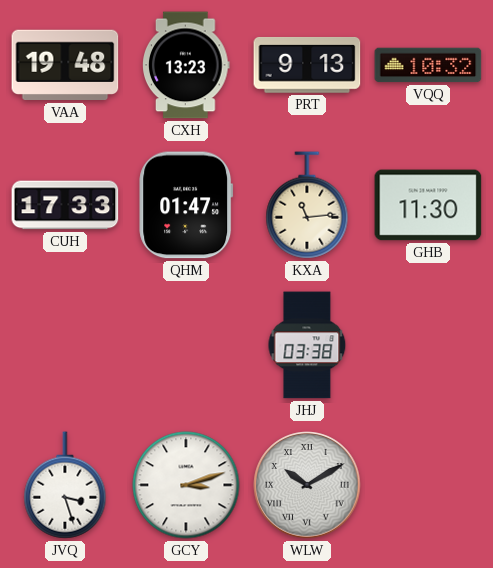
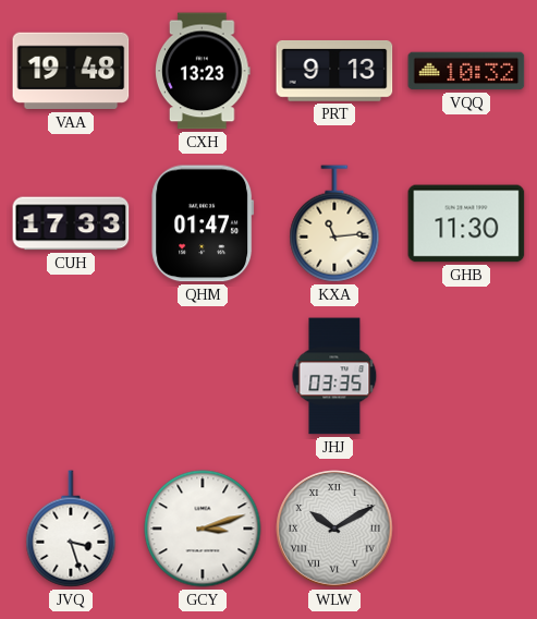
JHJ: 03:38 -> 03:35
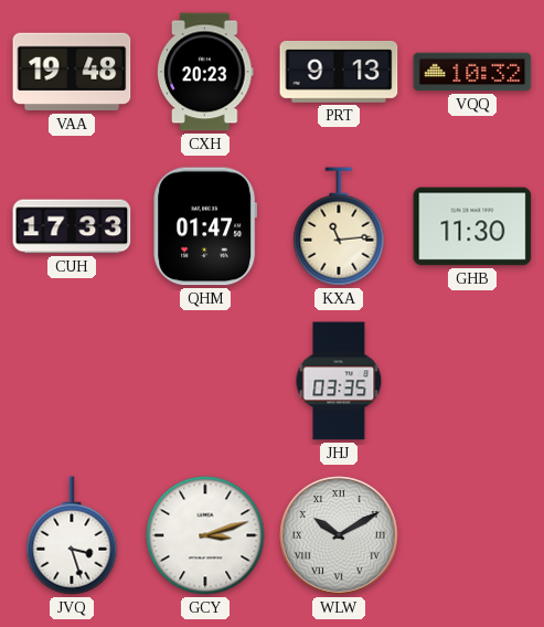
CXH: 13:23 -> 20:23
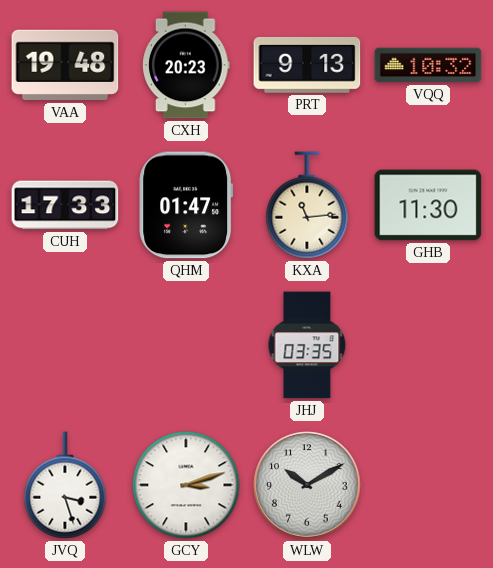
WLW numerals: Roman -> Arabic
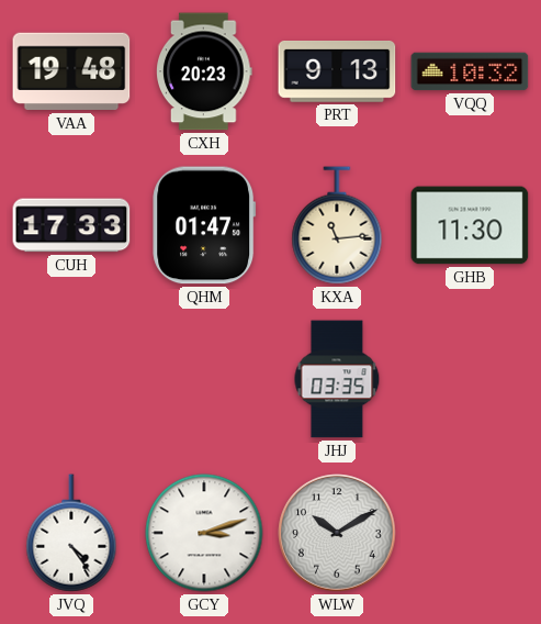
JVQ: 3:27 -> 4:24
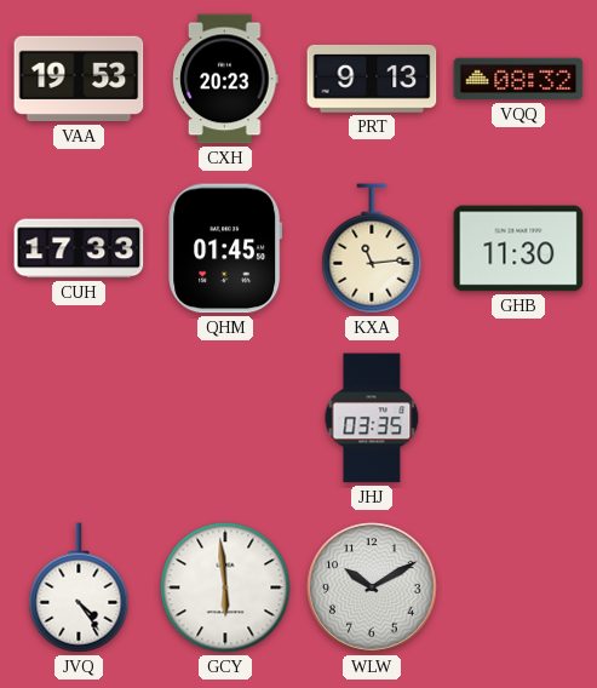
VAA: 19:48 -> 19:53
VQQ: 10:32 -> 08:32
QHM: 01:47 -> 01:45
GCY: 3:12 -> 5:59
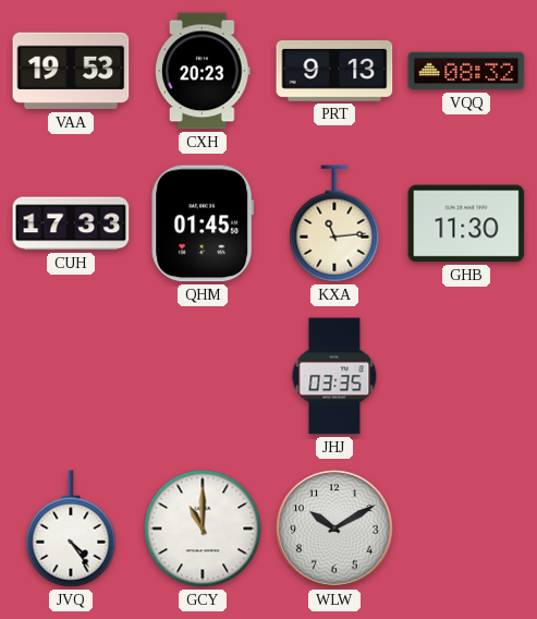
GCY: 5:59 -> 11:00
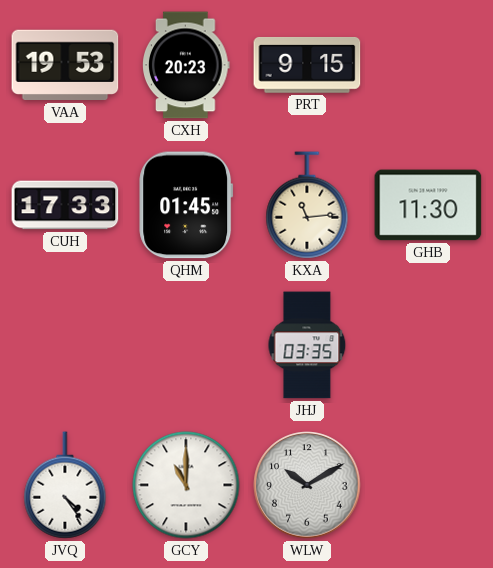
PRT: 9:13 -> 9:15
VQQ: 08:32 -> none
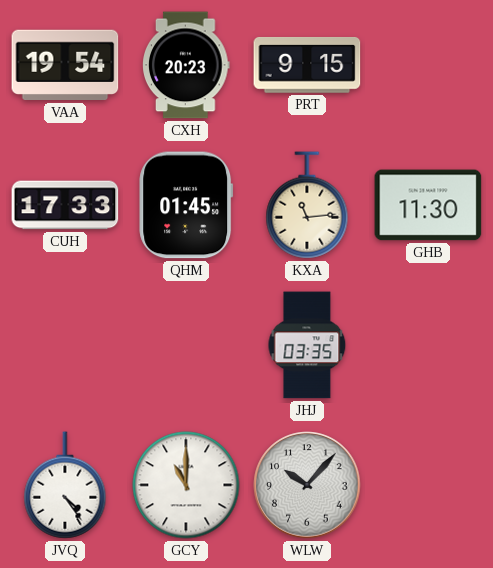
VAA: 19:53 -> 19:54
WLW: 10:10 -> 10:07
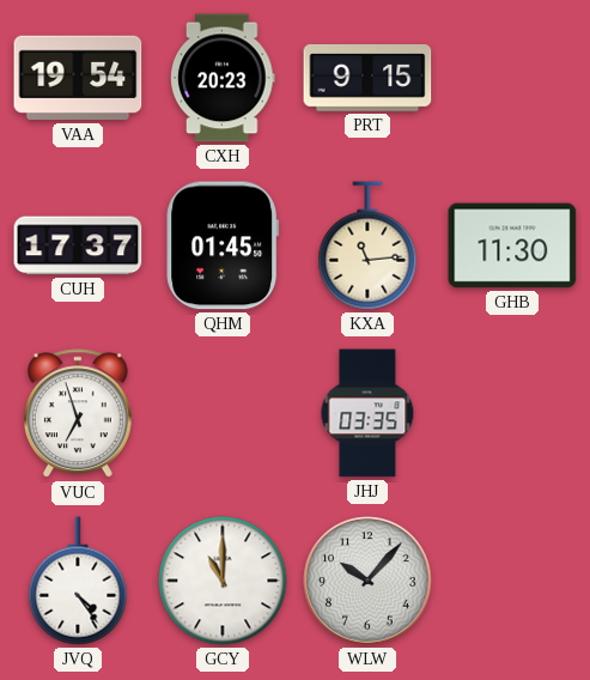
CUH: 17:33 -> 17:37
VUC: none -> 6:57
